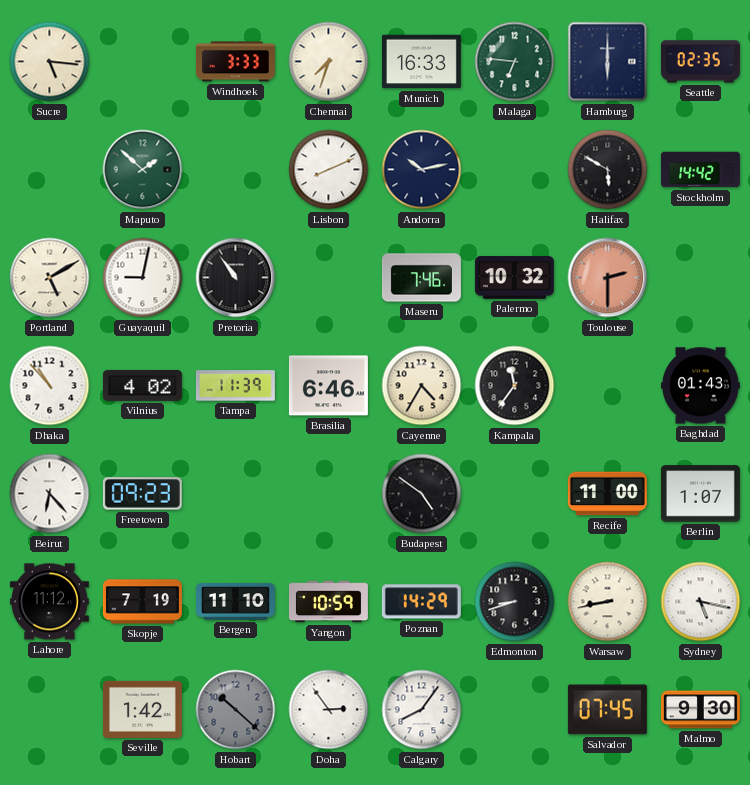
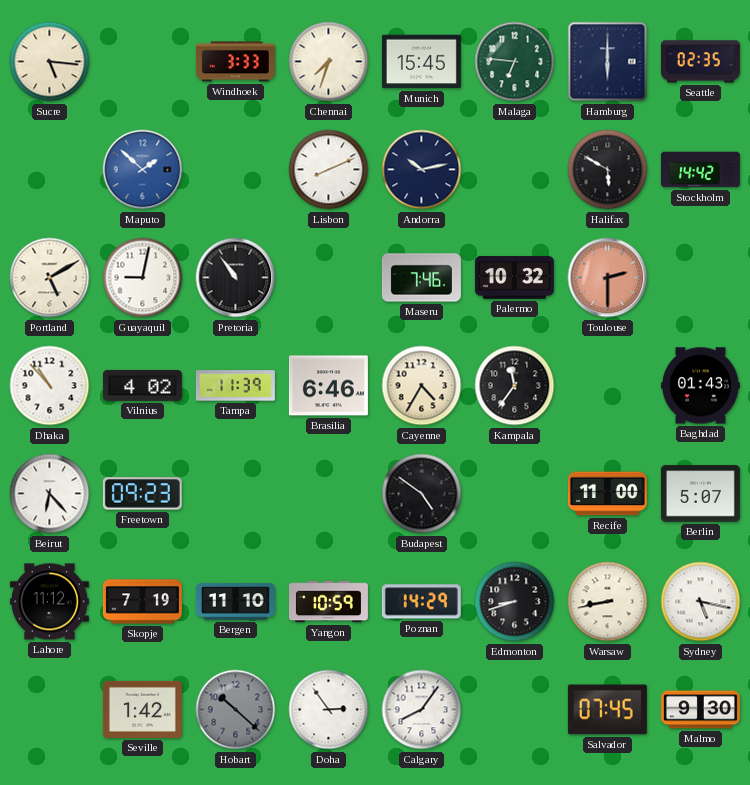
Munich: 16:33 -> 15:45
Maputo dial: green -> blue
Berlin: 1:07 -> 5:07
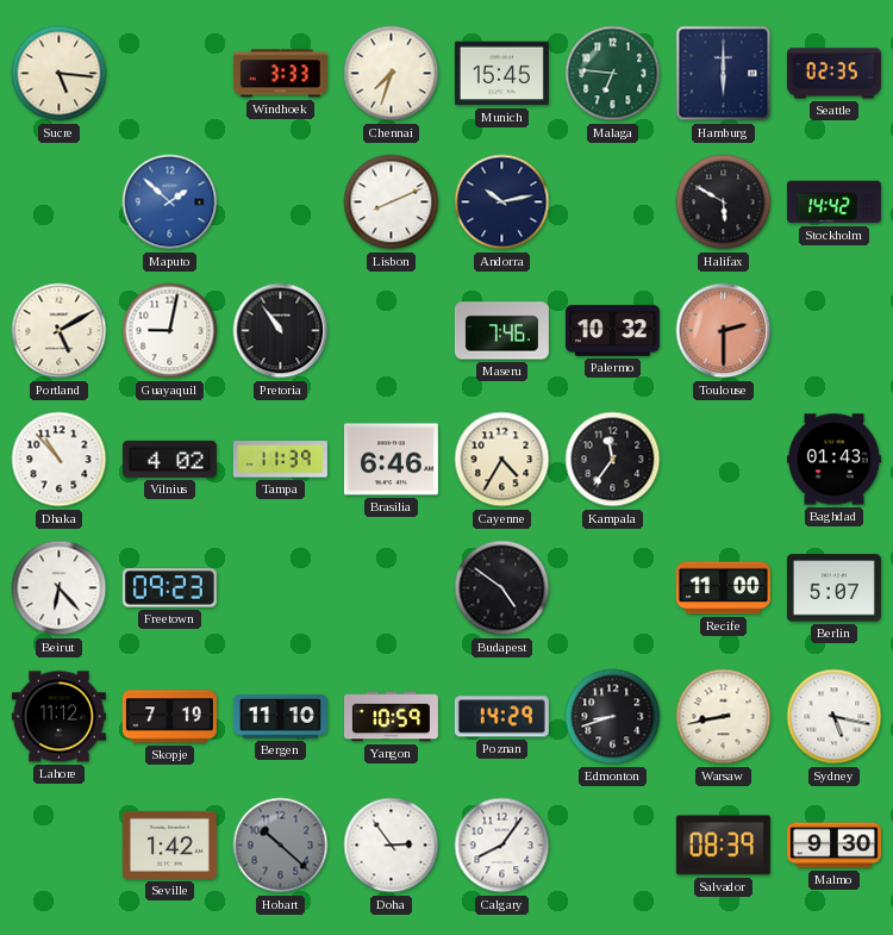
Salvador: 07:45 -> 08:39
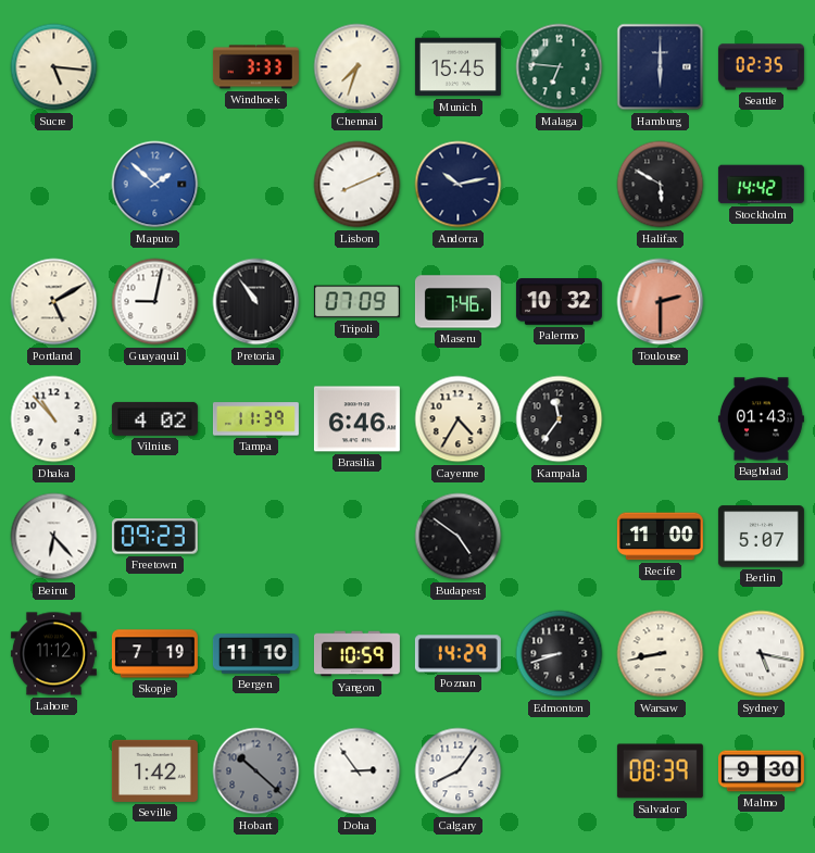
Tripoli: none -> 07:09
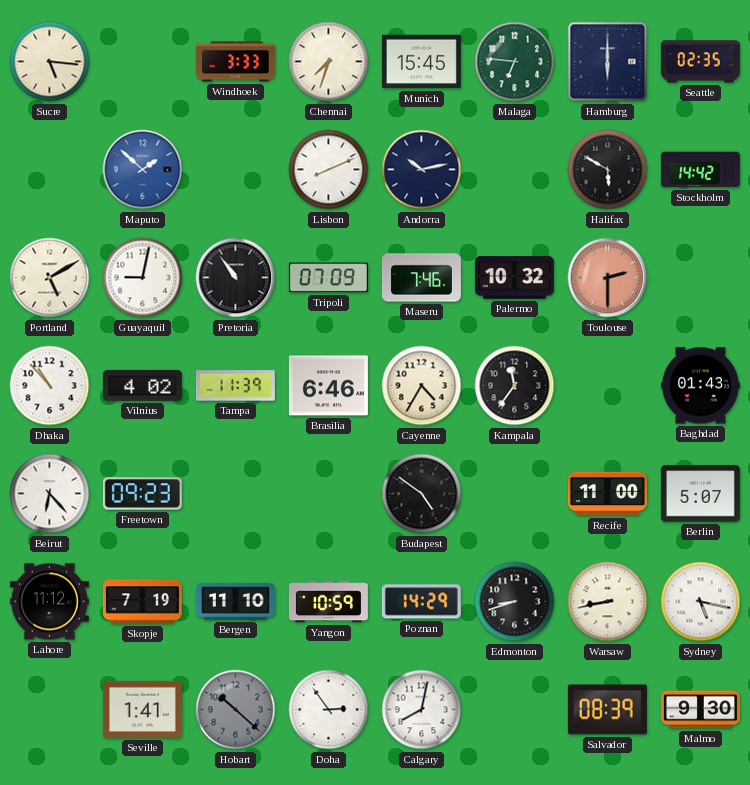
Seville: 1:42 -> 1:41
Calgary: 8:06 -> 8:02
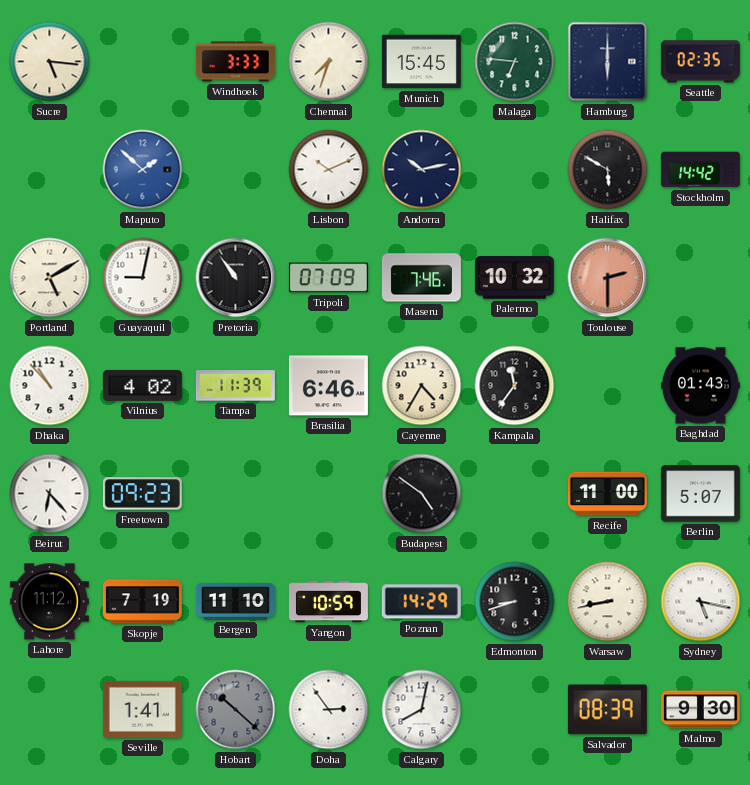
Lisbon: 8:11 -> 10:11
